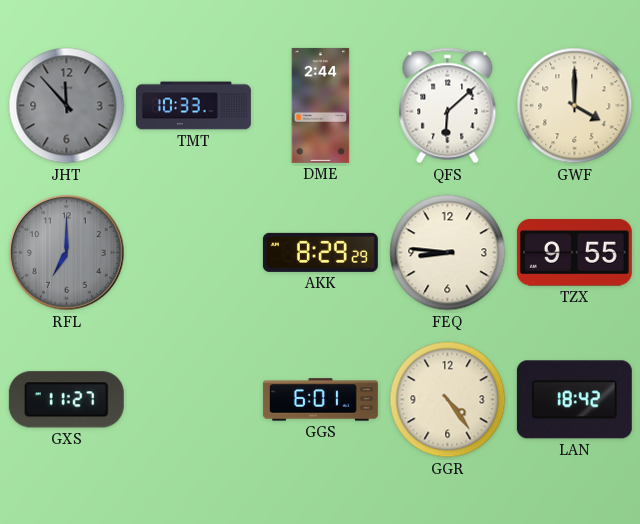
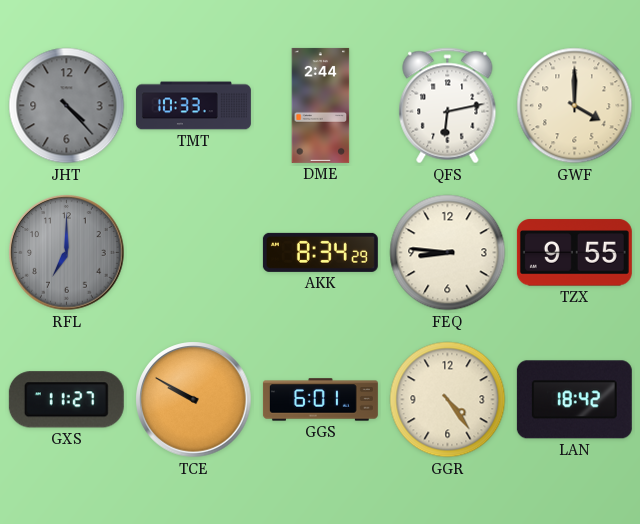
JHT: 11:53 -> 4:23
QFS: 6:08 -> 6:13
AKK: 8:29 -> 8:34
TCE: none -> 9:50
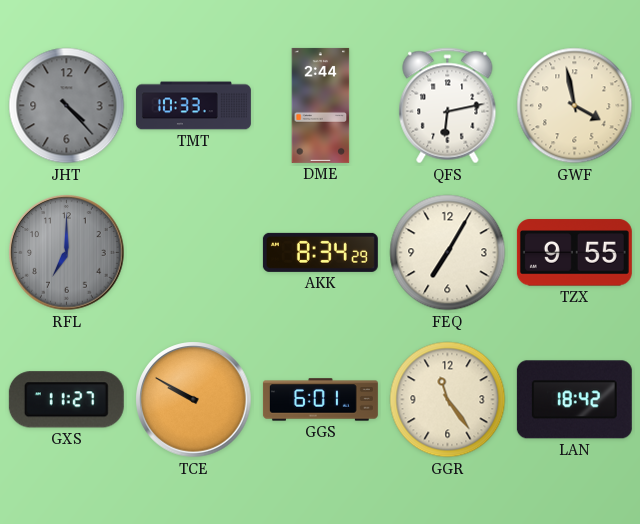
GWF: 4:00 -> 3:58
FEQ: 8:46 -> 7:05
GGR: 4:24 -> 11:24
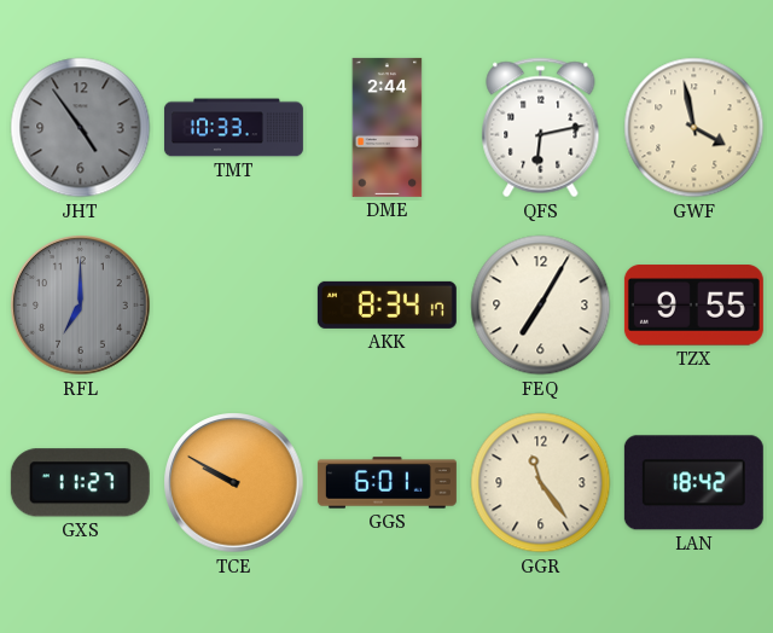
JHT: 4:23 -> 4:54
AKK: 8:34:29 -> 8:34:17
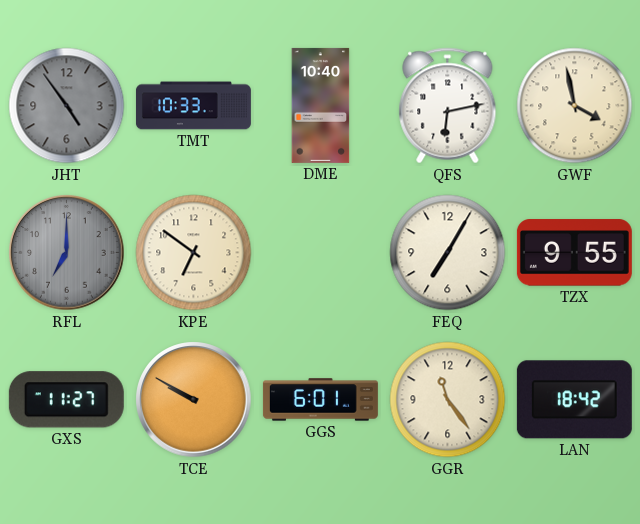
DME: 2:44 -> 10:40
KPE: none -> 6:51
AKK: 8:34 -> none
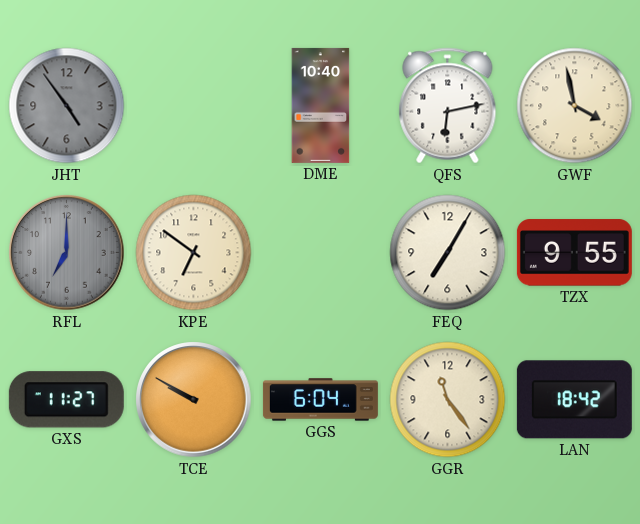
TMT: 10:33 -> none
GGS: 6:01 -> 6:04
